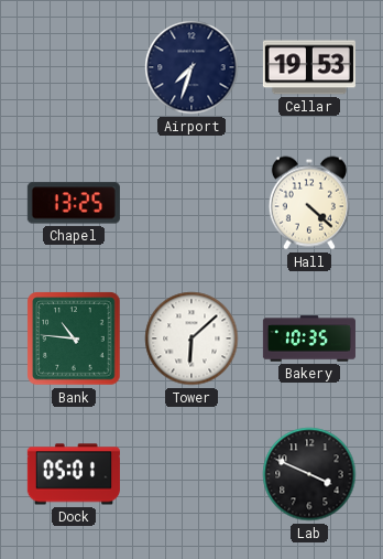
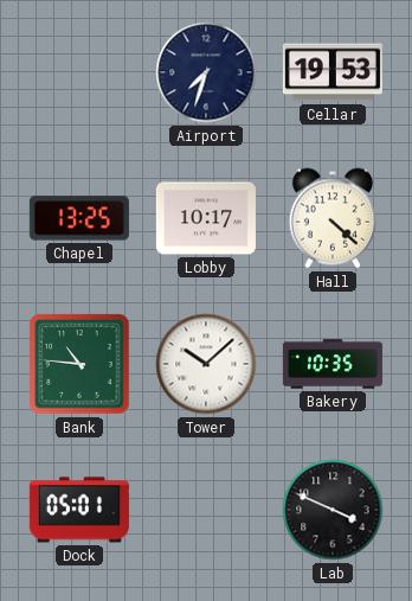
Lobby: none -> 10:17
Tower: 6:08 -> 10:08
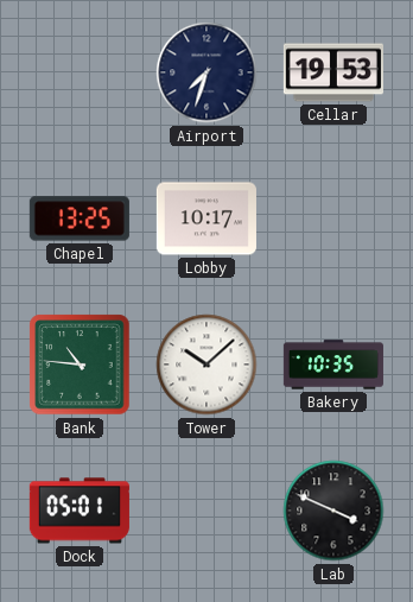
Hall: 4:22 -> none
